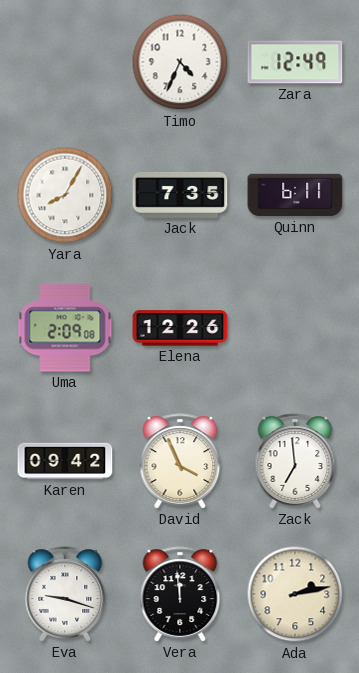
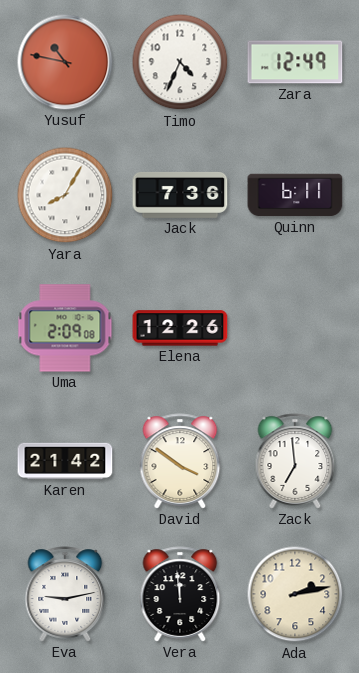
Yusuf: none -> 10:47
Jack: 7:35 -> 7:36
Karen: 09:42 -> 21:42
David: 3:56 -> 3:51
Eva: 9:18 -> 9:13
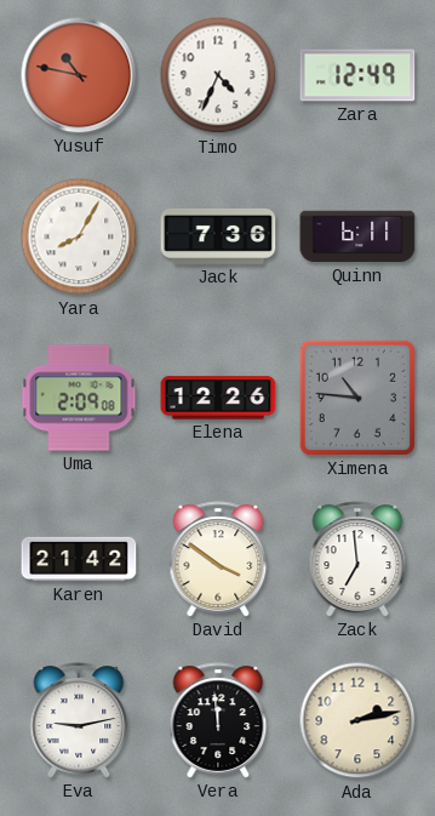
Ximena: none -> 10:46
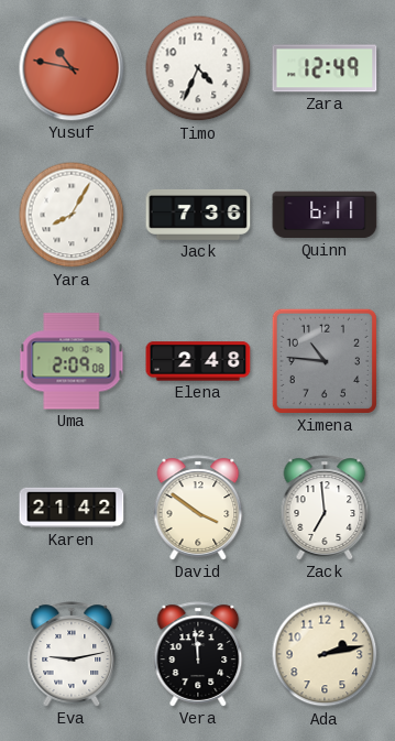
Elena: 12:26 -> 2:48
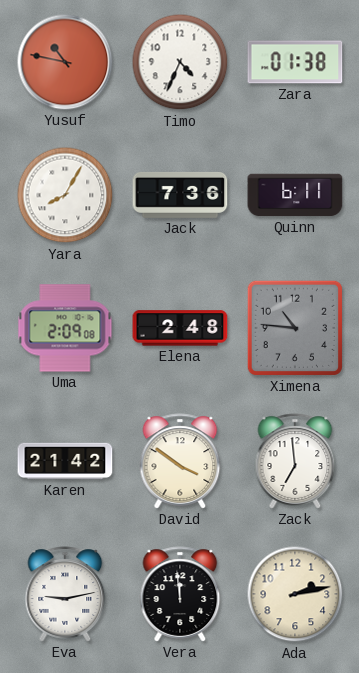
Zara: 12:49 -> 01:38
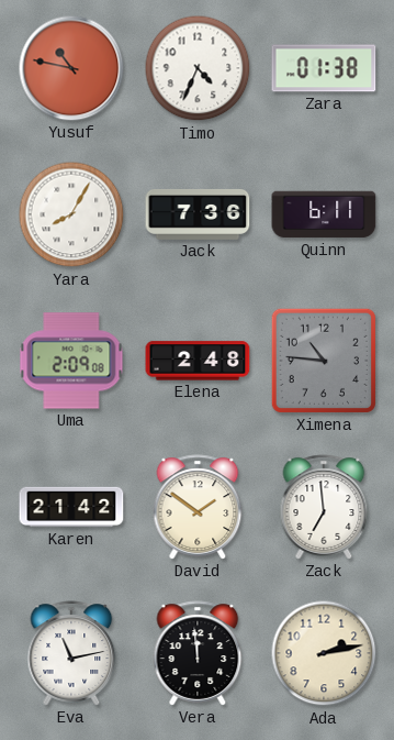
David: 3:51 -> 1:51
Eva: 9:13 -> 11:13
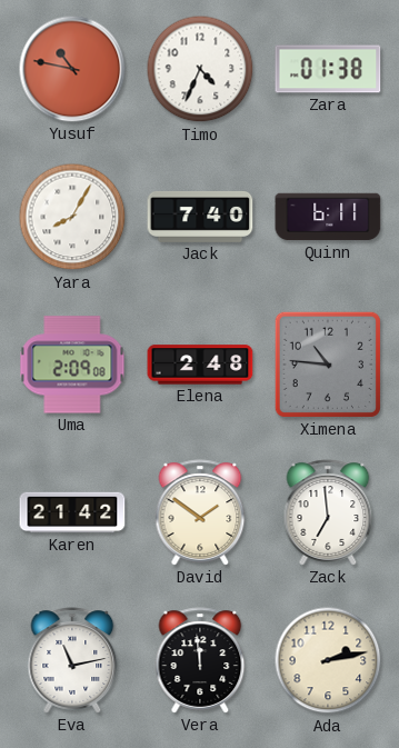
Jack: 7:36 -> 7:40
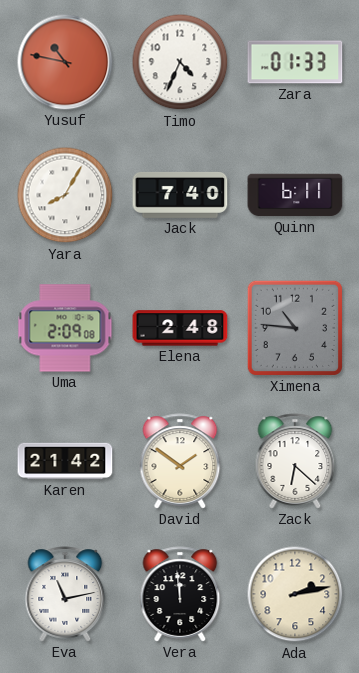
Zara: 01:38 -> 01:33
Zack: 6:59 -> 6:22
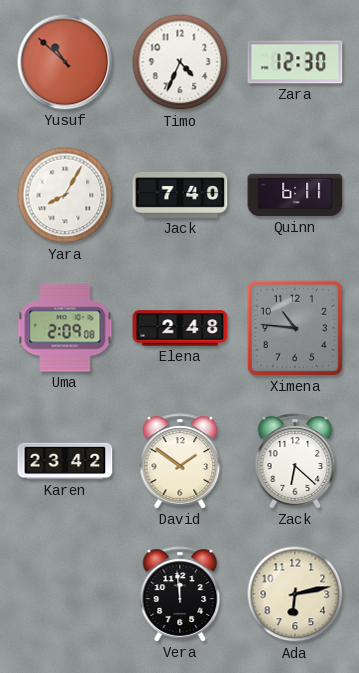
Yusuf: 10:47 -> 10:52
Zara: 01:33 -> 12:30
Karen: 21:42 -> 23:42
Eva: 11:13 -> none
Ada: 2:13 -> 6:13
